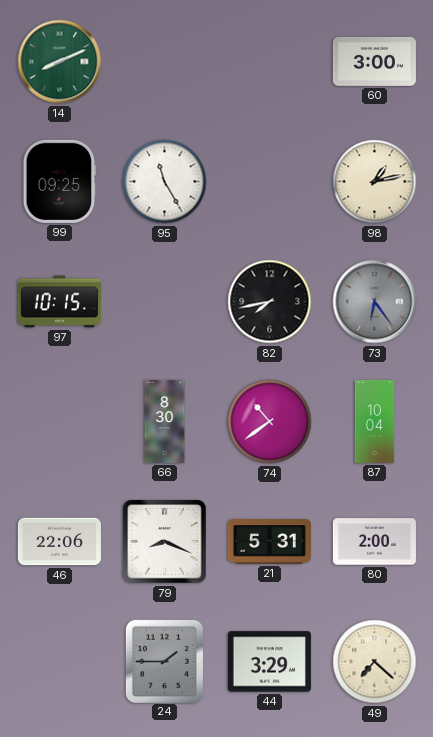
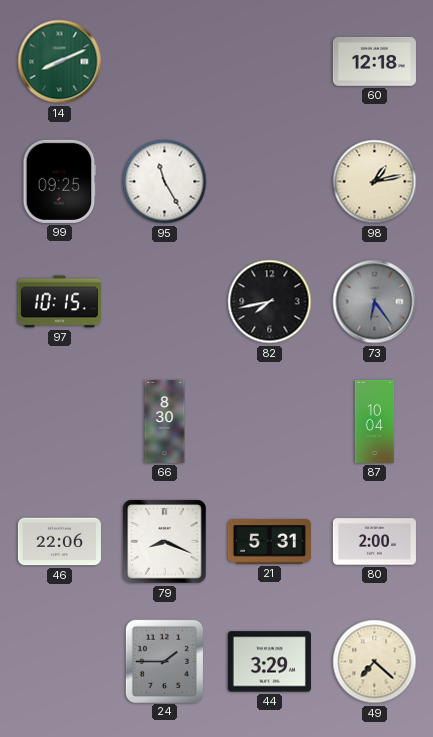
60: 3:00 -> 12:18
74: 10:39 -> none
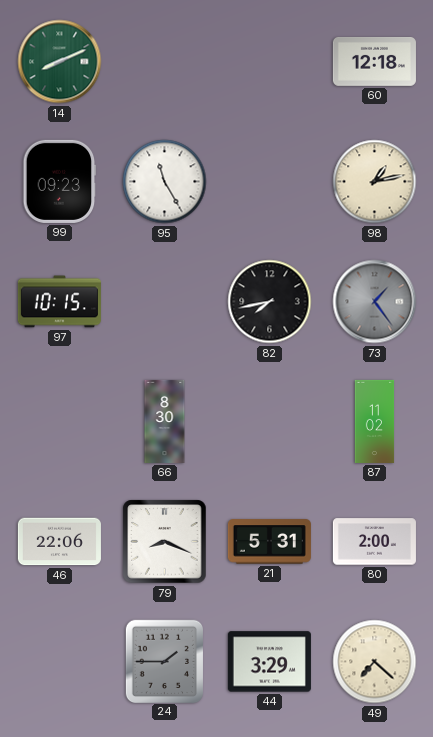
99: 09:25 -> 09:23
73: 6:24 -> 1:24
87: 10:04 -> 11:02
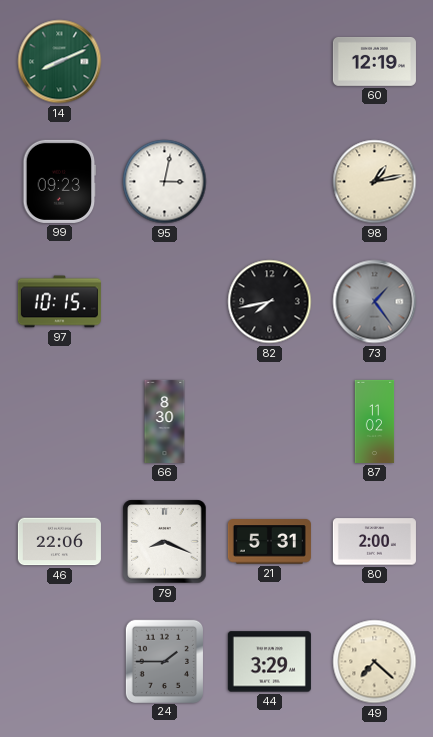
60: 12:18 -> 12:19
95: 11:25 -> 3:02
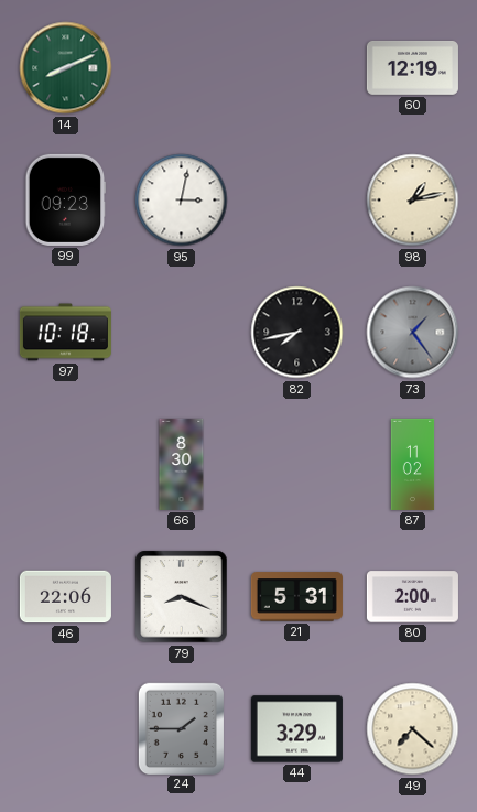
97: 10:15 -> 10:18
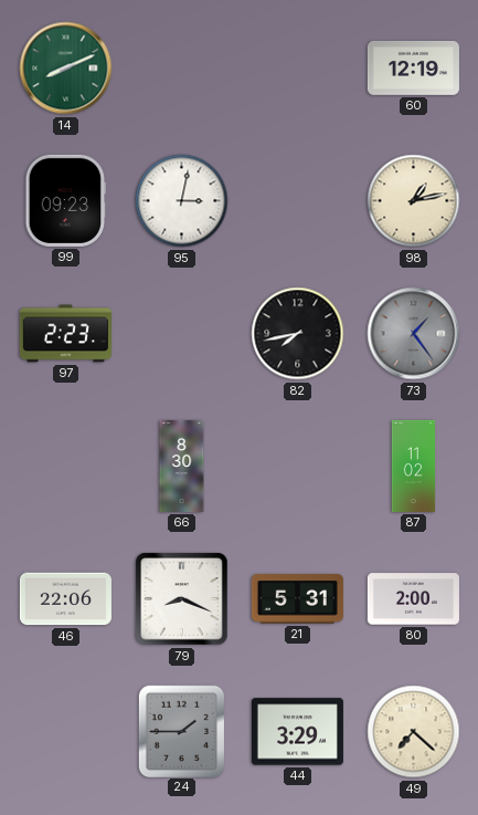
97: 10:18 -> 2:23
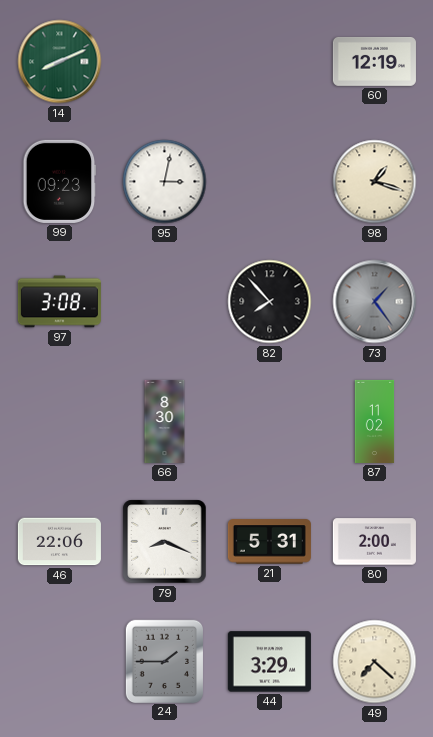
98: 1:13 -> 1:18
97: 2:23 -> 3:08
82: 7:43 -> 7:53
